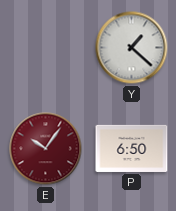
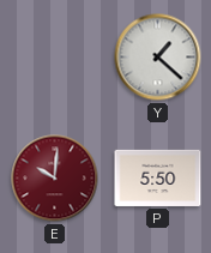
E: 10:06 -> 10:01
P: 6:50 -> 5:50
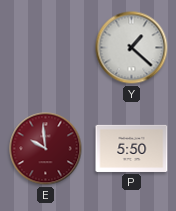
E: 10:01 -> 9:59
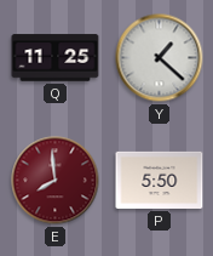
Q: none -> 11:25
E: 9:59 -> 7:59
